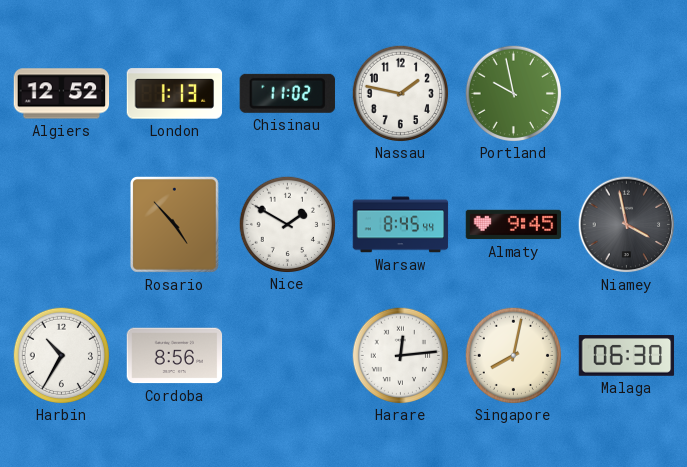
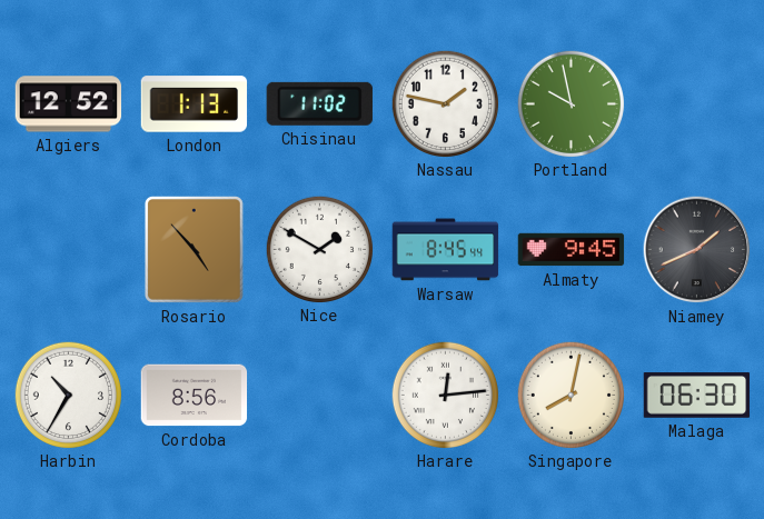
Niamey: 3:58 -> 1:41
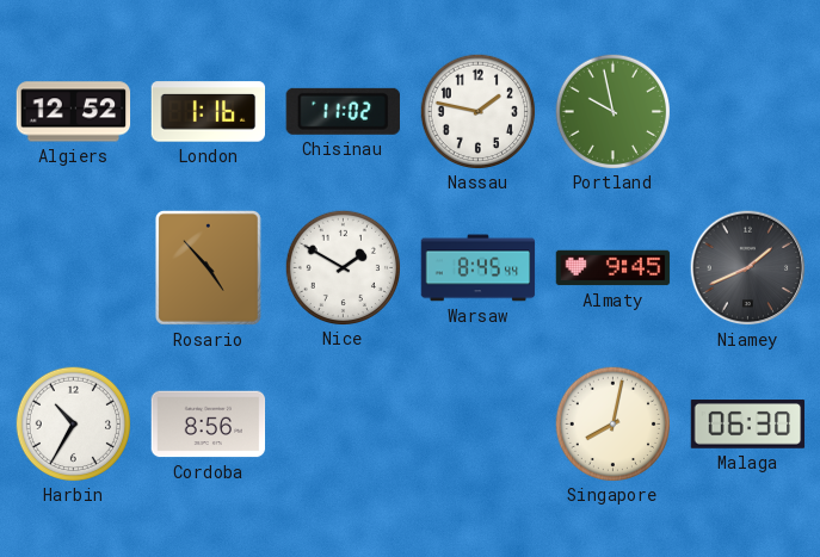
London: 1:13 -> 1:16
Harare: 12:14 -> none
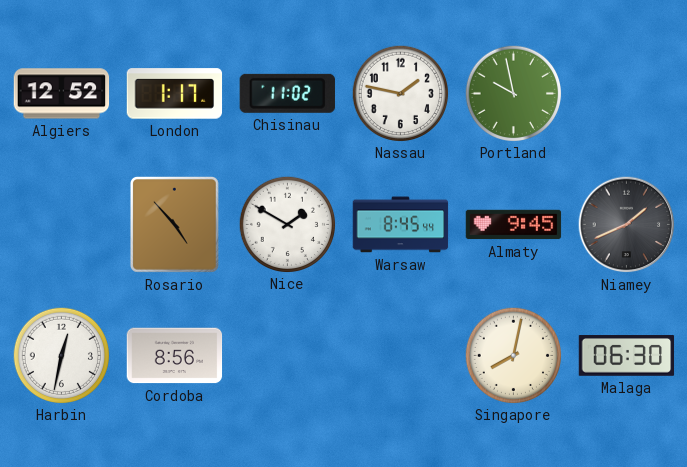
London: 1:16 -> 1:17
Harbin: 10:35 -> 12:32
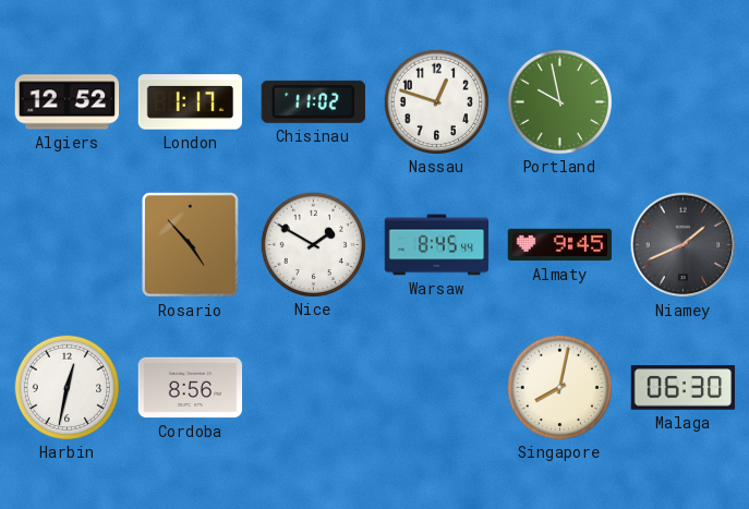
Nassau: 1:47 -> 12:48
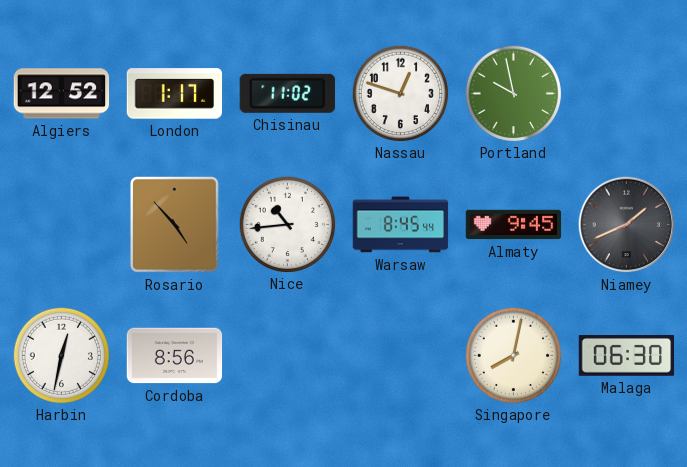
Nice: 1:50 -> 10:44
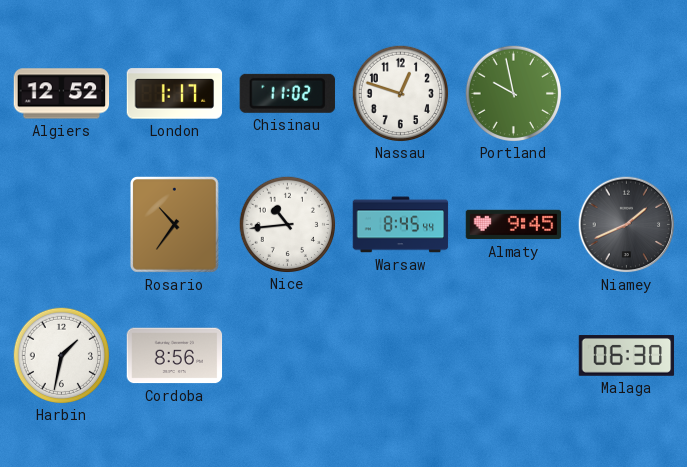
Rosario: 4:53 -> 10:36
Harbin: 12:32 -> 1:32
Singapore: 8:02 -> none
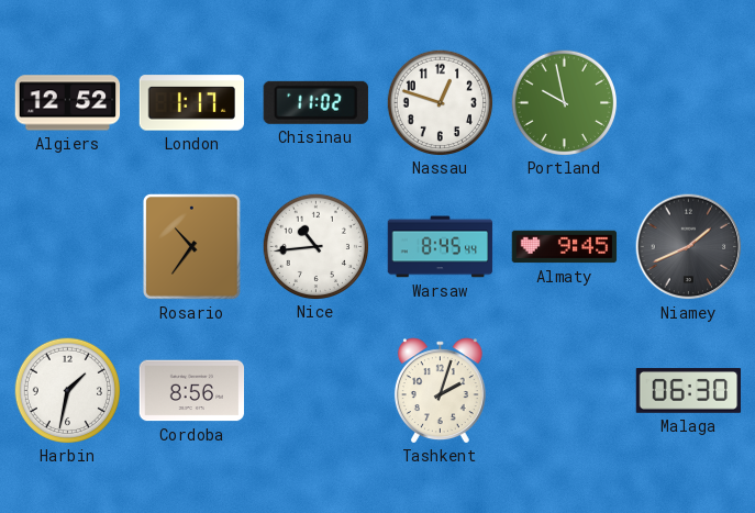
Tashkent: none -> 2:03
